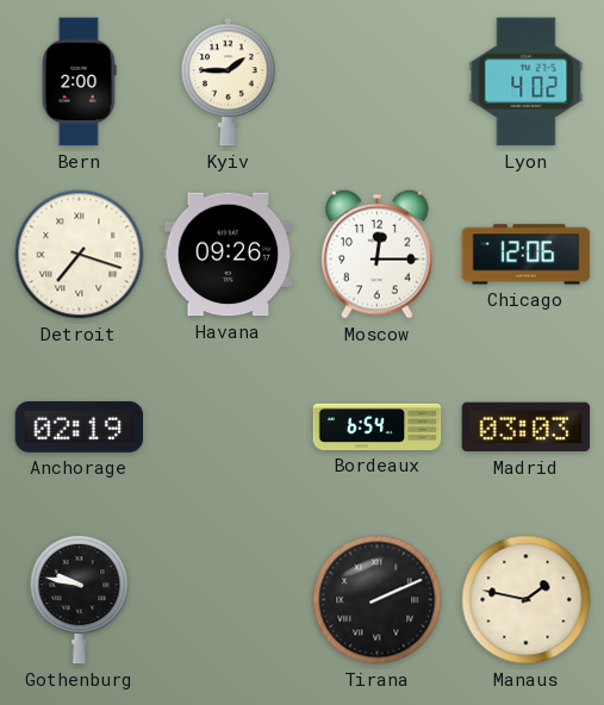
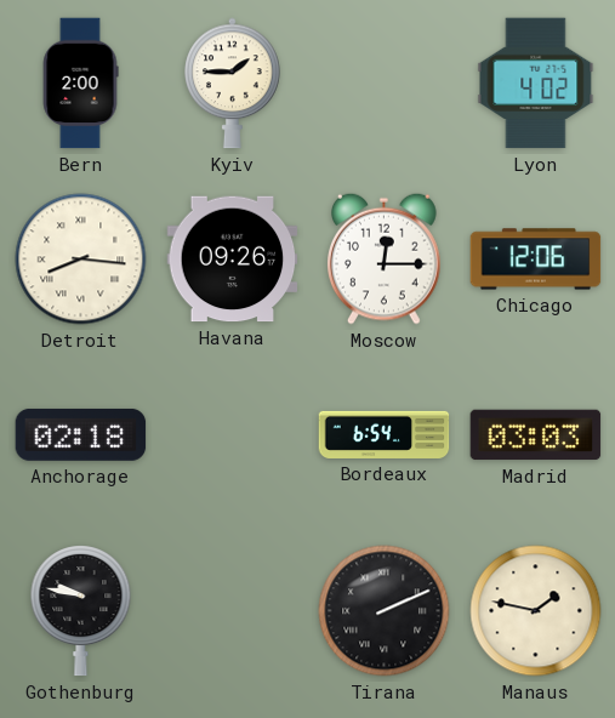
Detroit: 7:18 -> 8:16
Anchorage: 02:19 -> 02:18
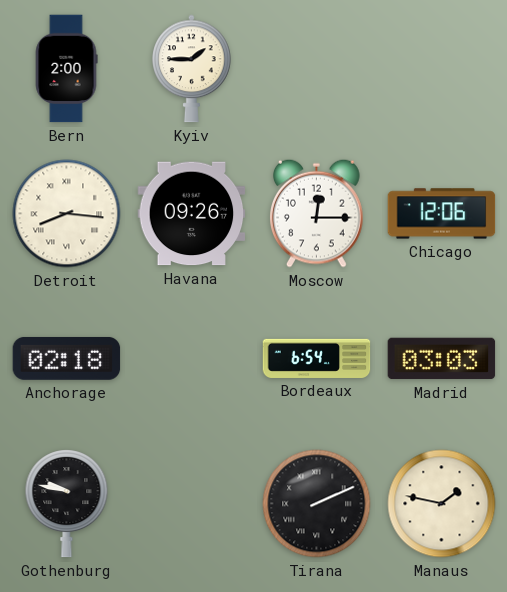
Lyon: 4:02 -> none
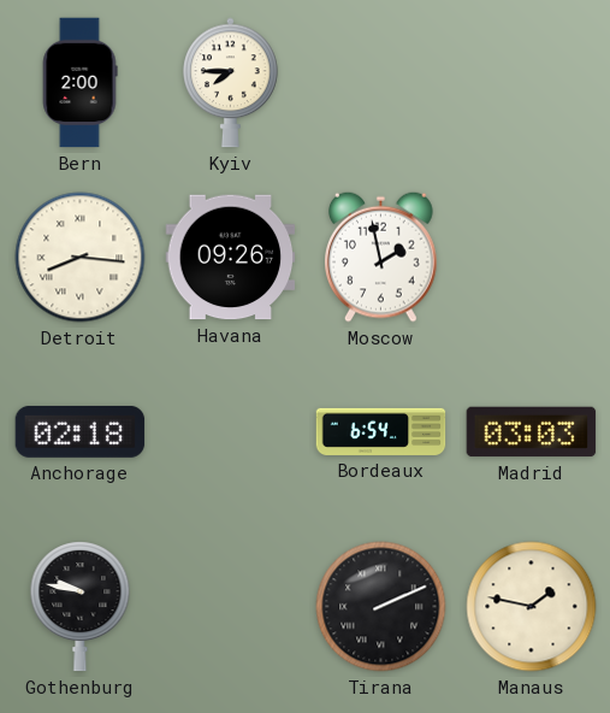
Kyiv: 1:45 -> 7:45
Moscow: 12:15 -> 1:58
Chicago: 12:06 -> none
